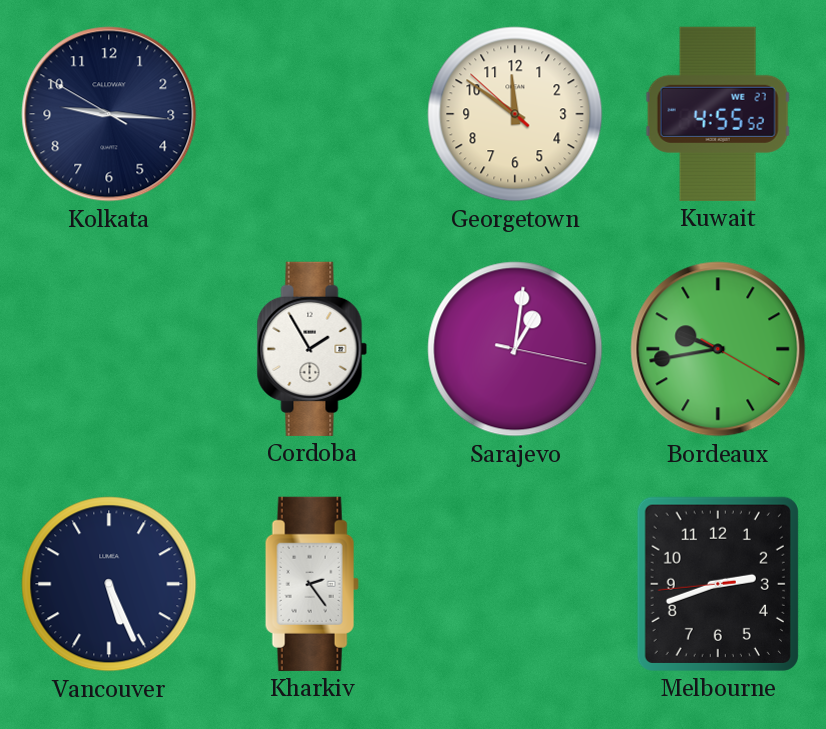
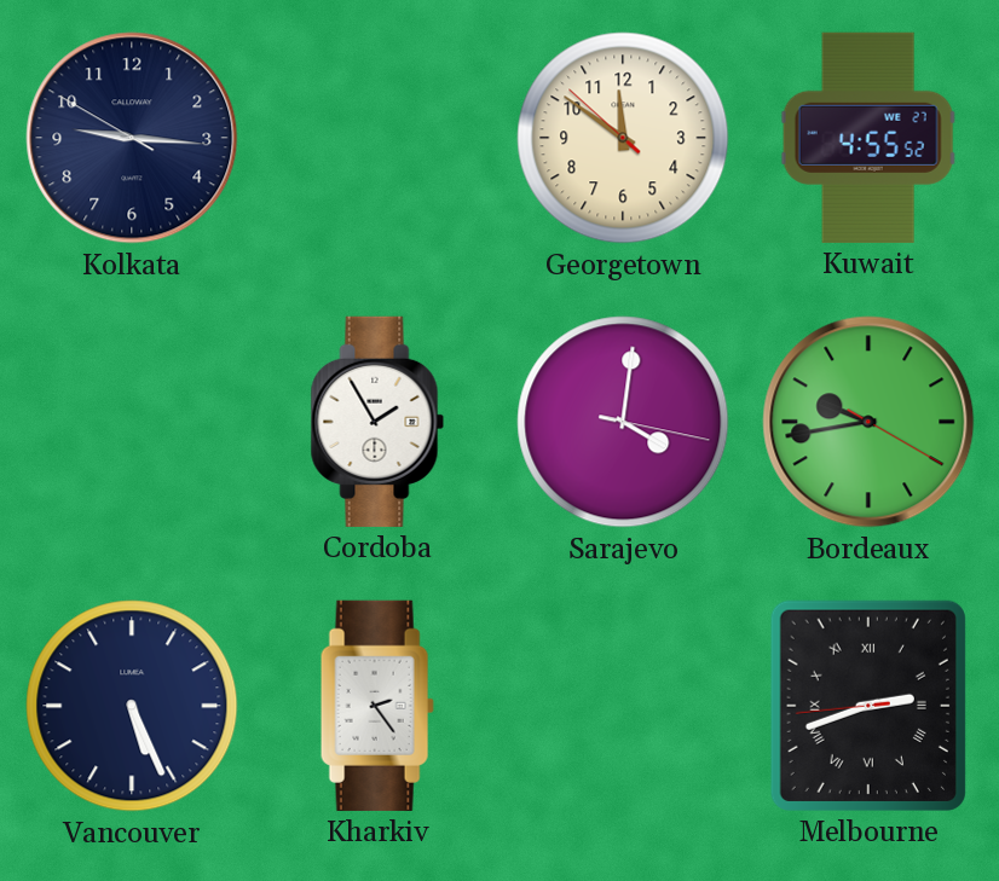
Sarajevo: 1:01 -> 4:01
Melbourne numerals: Arabic -> Roman
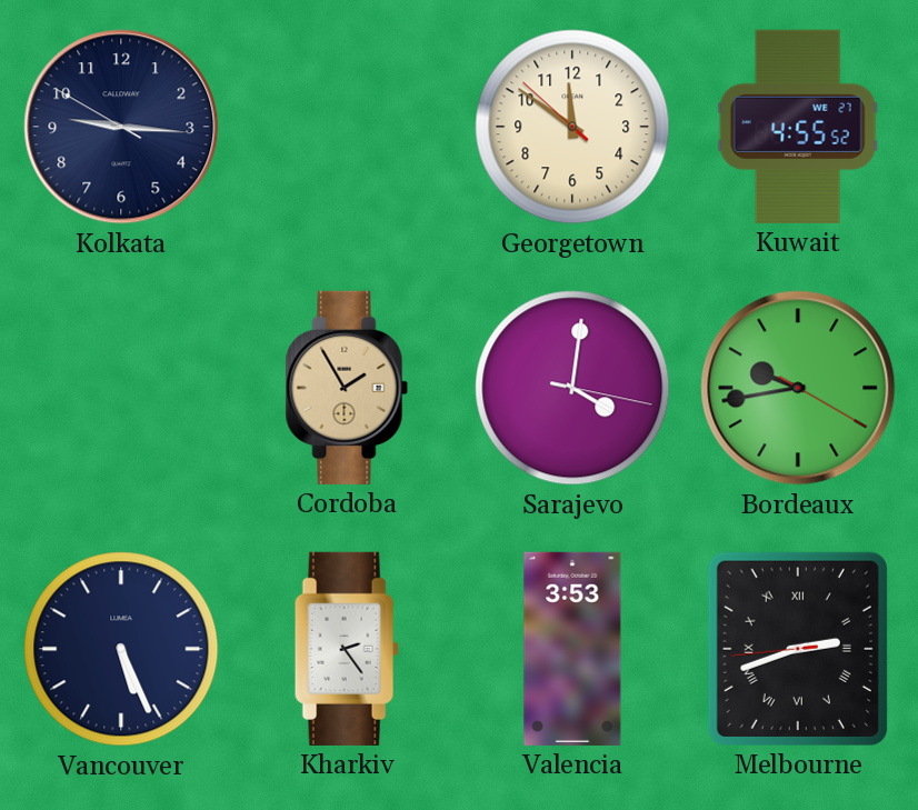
Cordoba dial: white -> champagne
Valencia: none -> 3:53
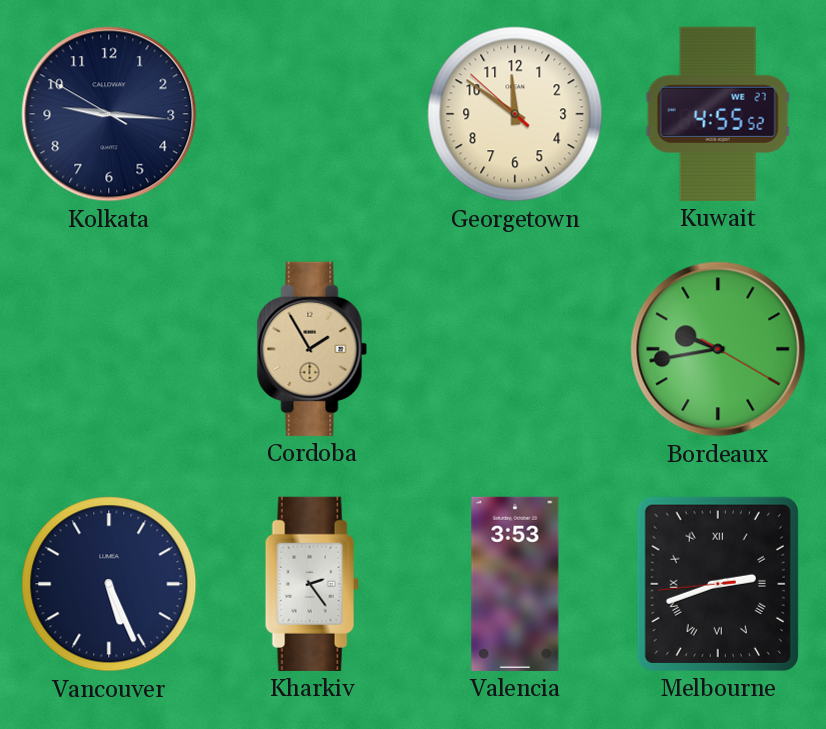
Sarajevo: 4:01 -> none
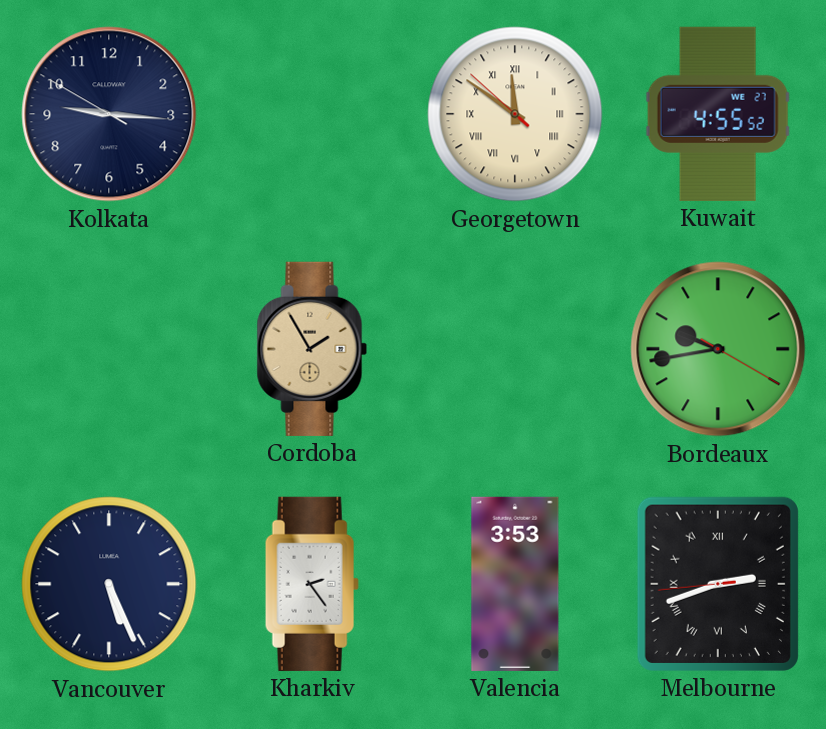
Georgetown numerals: Arabic -> Roman
